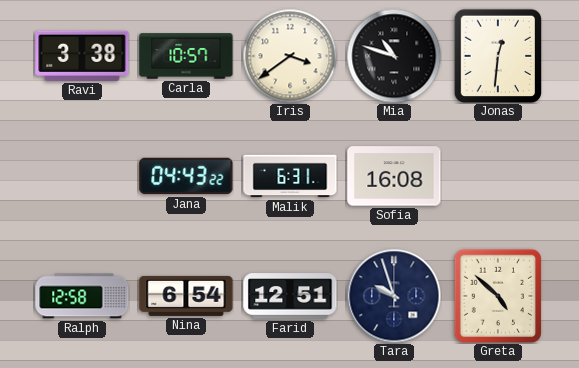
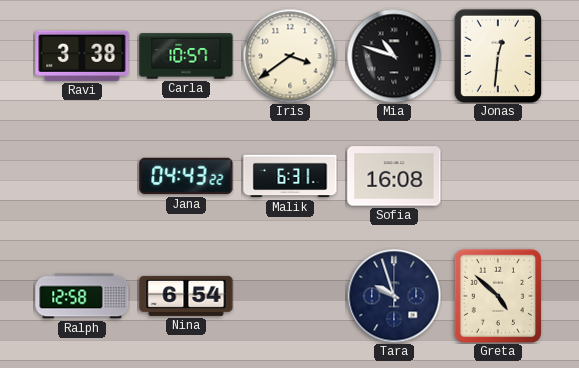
Farid: 12:51 -> none
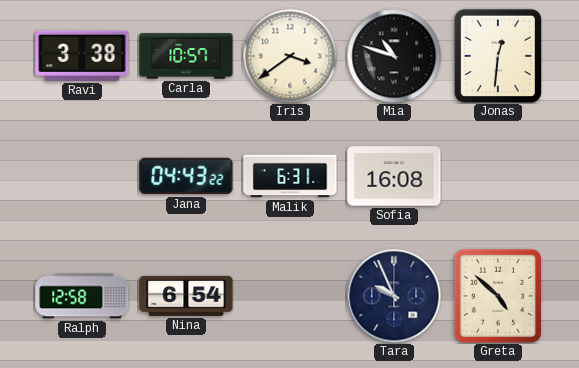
Tara: 9:57 -> 9:56
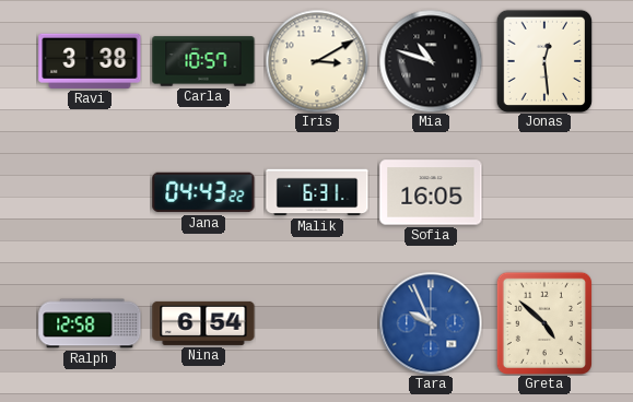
Iris: 3:39 -> 3:10
Jonas: 12:31 -> 12:29
Sofia: 16:08 -> 16:05
Tara dial: navy -> blue
